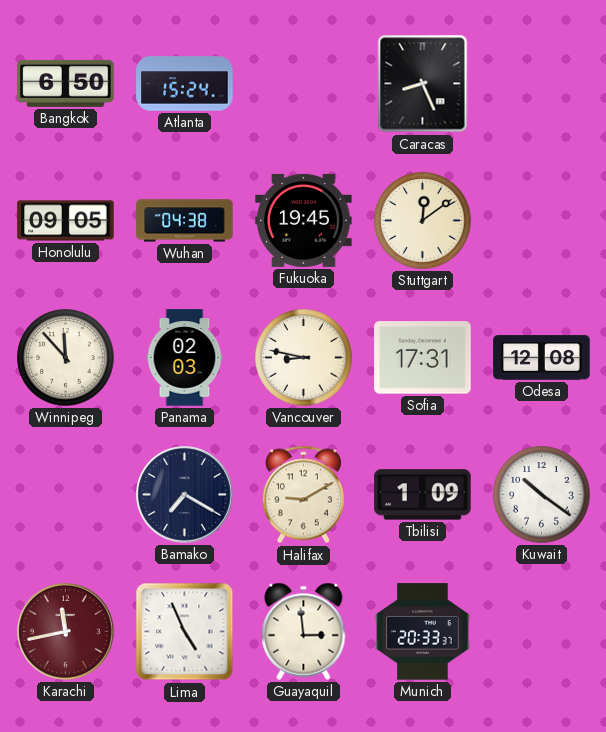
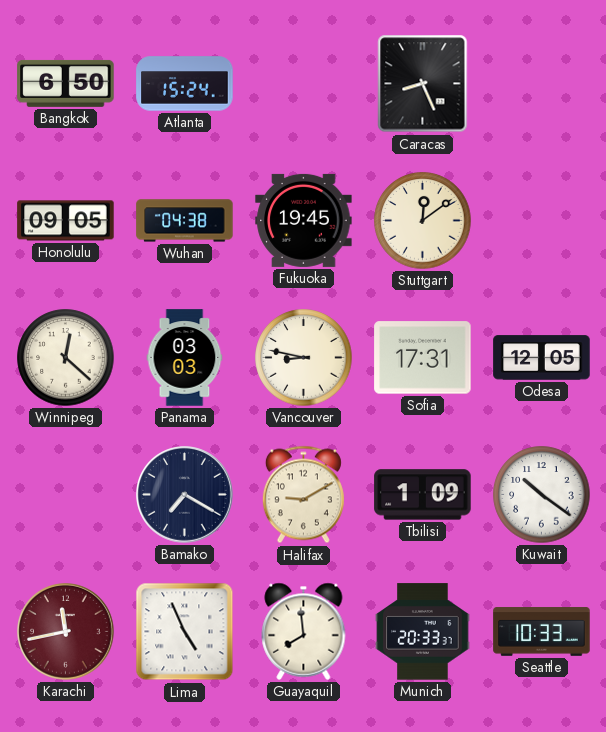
Winnipeg: 11:53 -> 12:22
Panama: 02:03 -> 03:03
Odesa: 12:08 -> 12:05
Guayaquil: 2:59 -> 7:59
Seattle: none -> 10:33
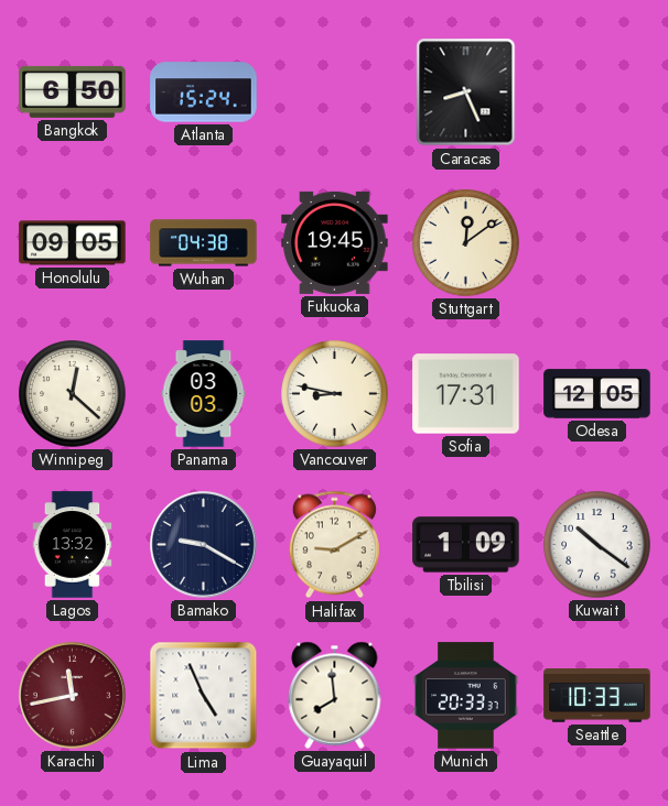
Lagos: none -> 13:32
Bamako: 7:20 -> 9:20
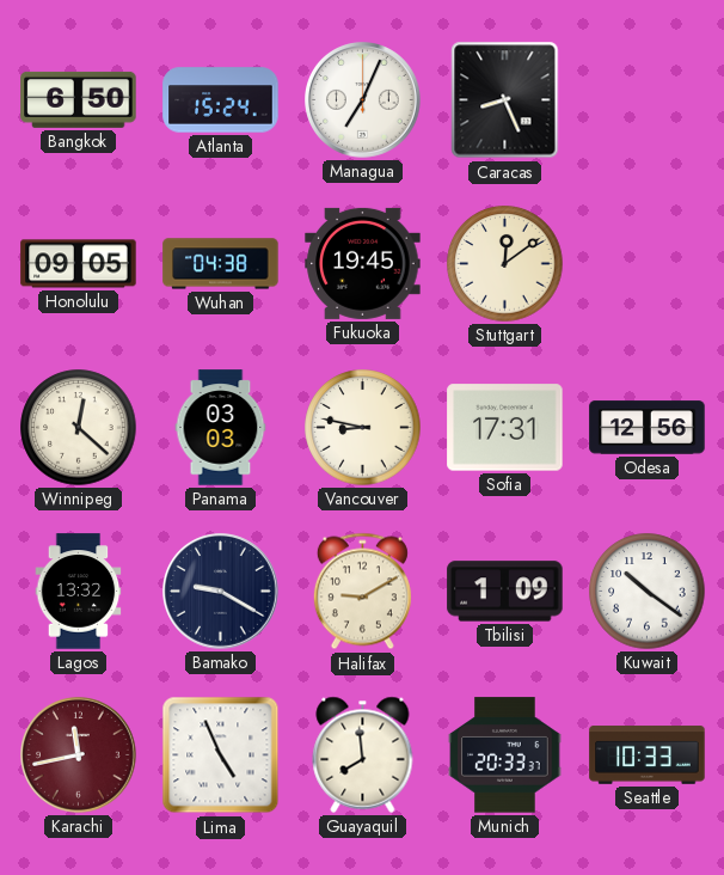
Managua: none -> 7:04
Odesa: 12:05 -> 12:56
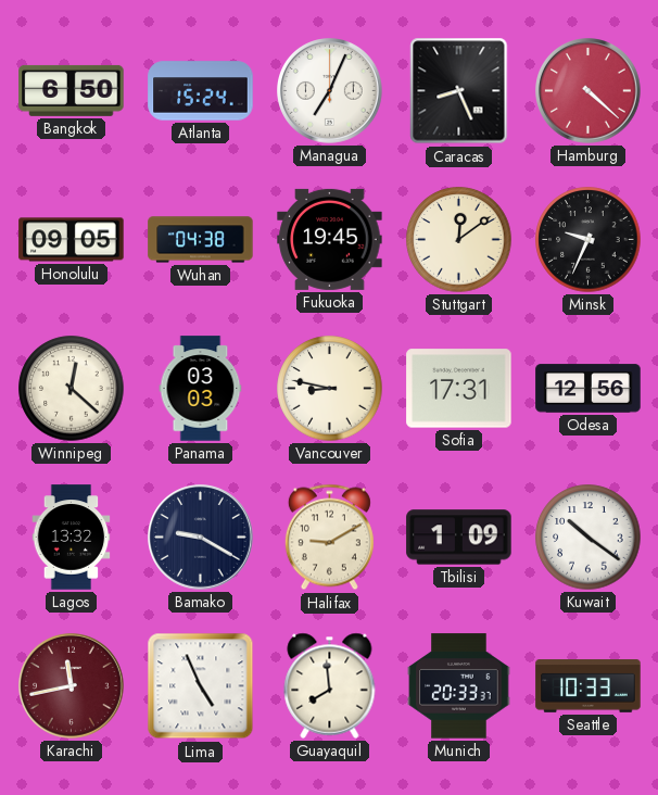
Hamburg: none -> 4:22
Minsk: none -> 9:34
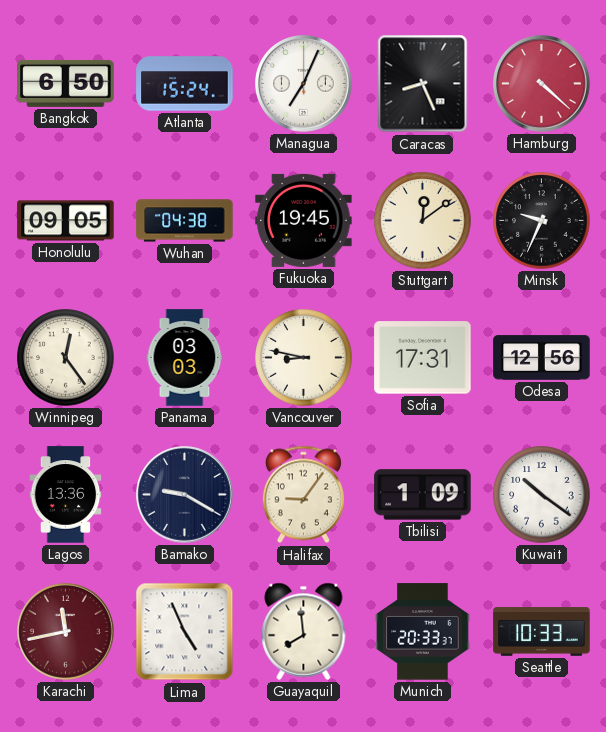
Winnipeg: 12:22 -> 12:24
Lagos: 13:32 -> 13:36
Halifax: 9:10 -> 9:06
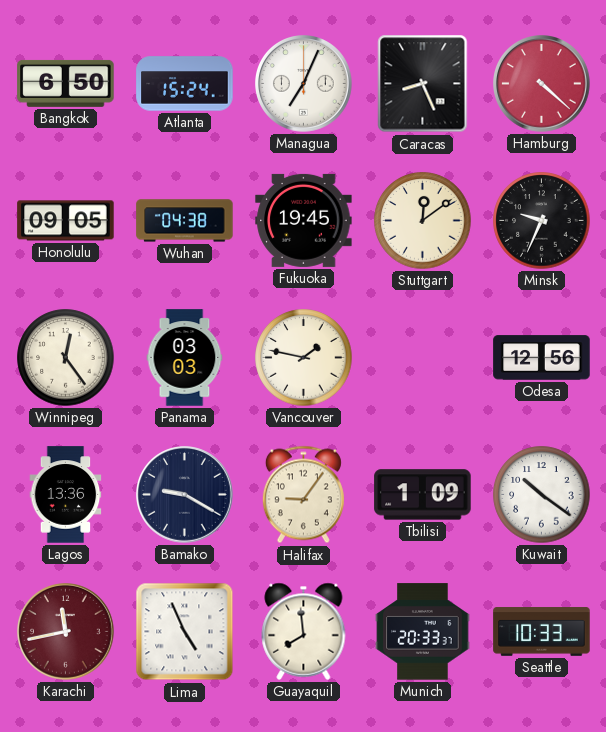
Vancouver: 8:47 -> 1:47
Sofia: 17:31 -> none
